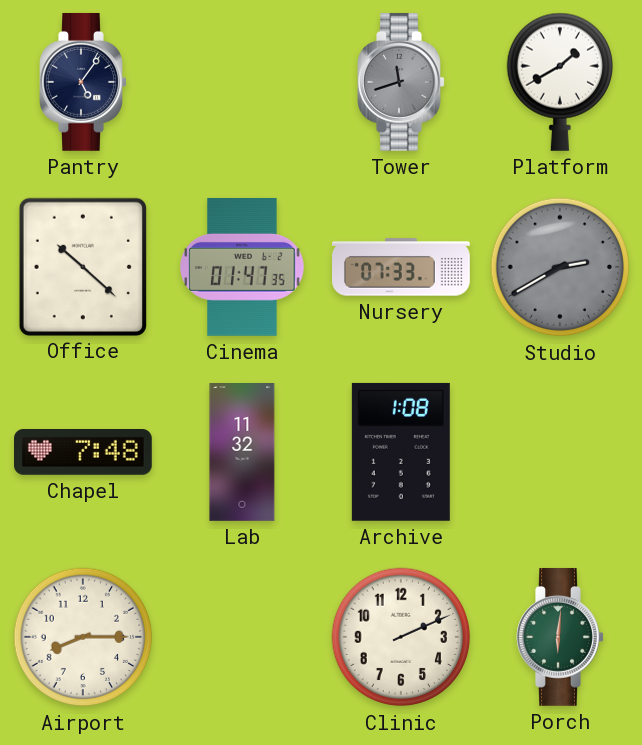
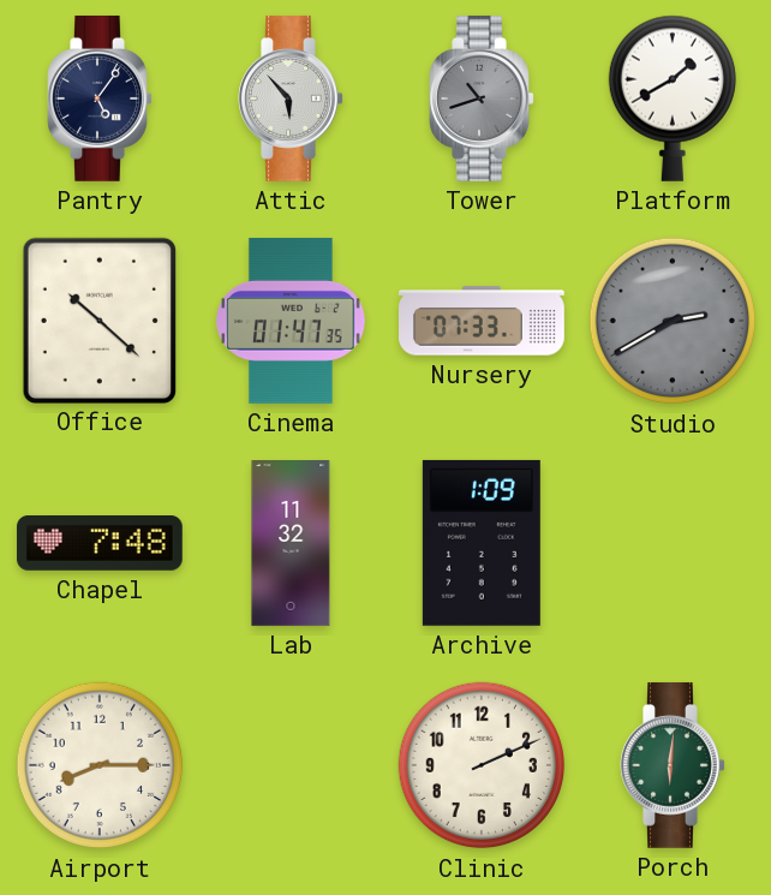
Attic: none -> 5:53
Tower: 11:42 -> 10:42
Archive: 1:08 -> 1:09
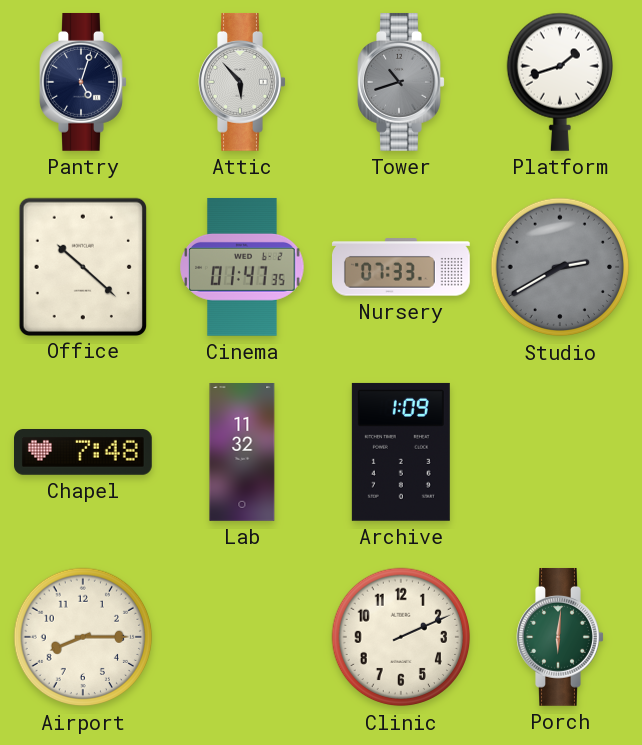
Pantry: 5:06 -> 5:03
Platform: 1:40 -> 1:42
